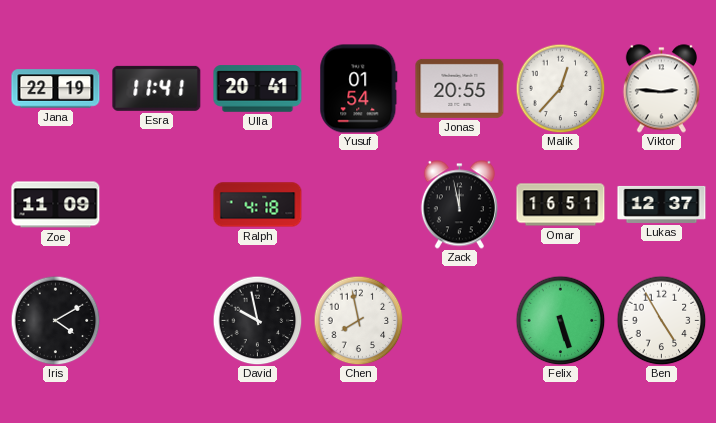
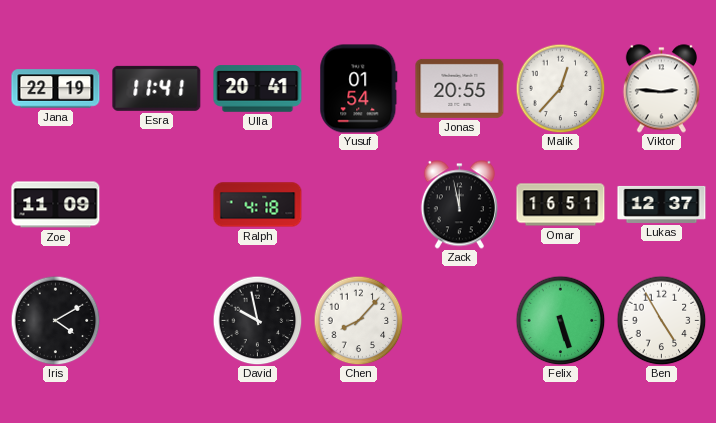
Chen: 7:58 -> 8:07
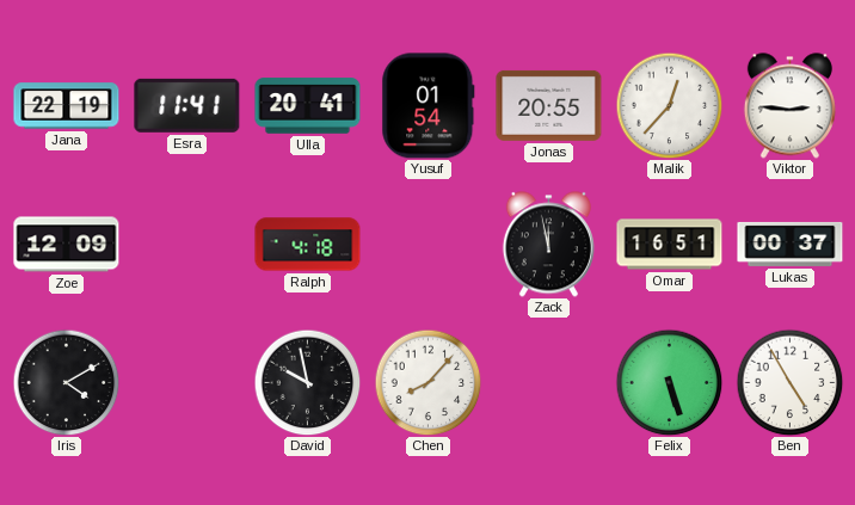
Zoe: 11:09 -> 12:09
Lukas: 12:37 -> 00:37
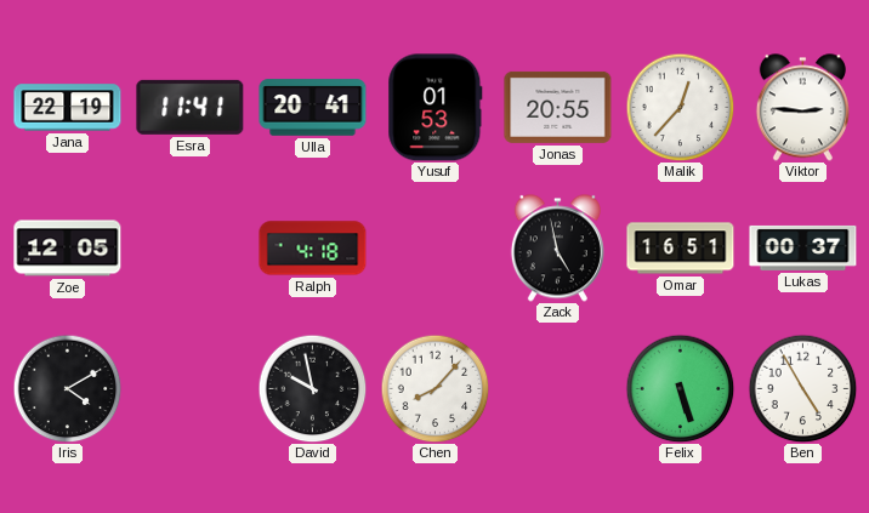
Yusuf: 01:54 -> 01:53
Zoe: 12:09 -> 12:05
Zack: 11:58 -> 4:58
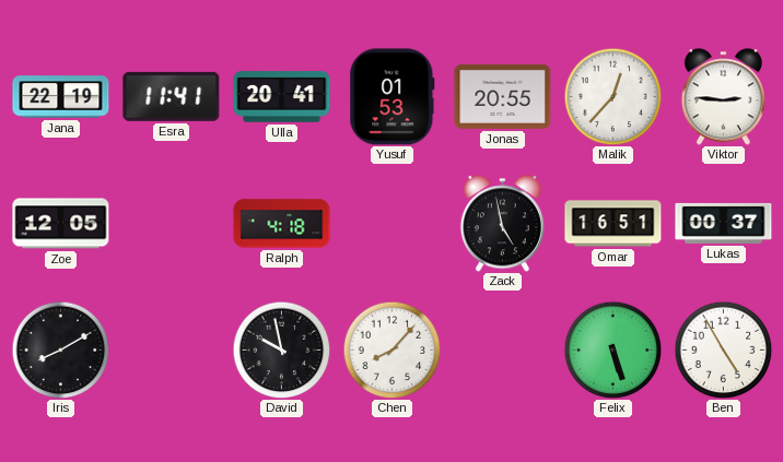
Iris: 4:10 -> 8:10
